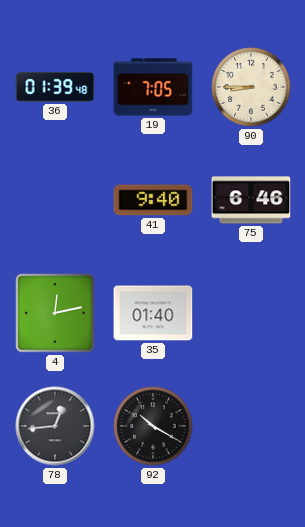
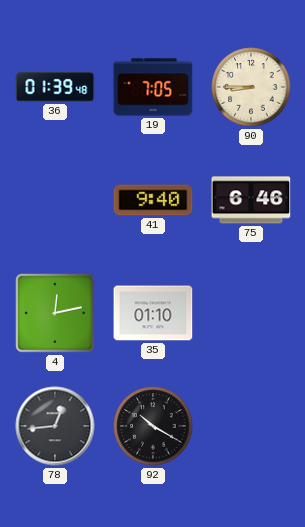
35: 01:40 -> 01:10
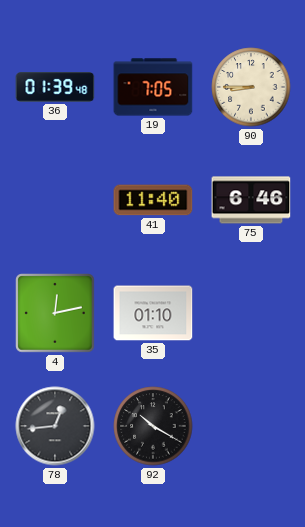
41: 9:40 -> 11:40
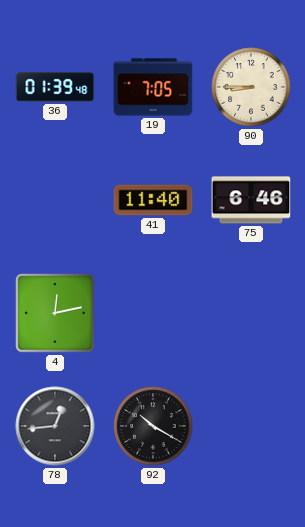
35: 01:10 -> none
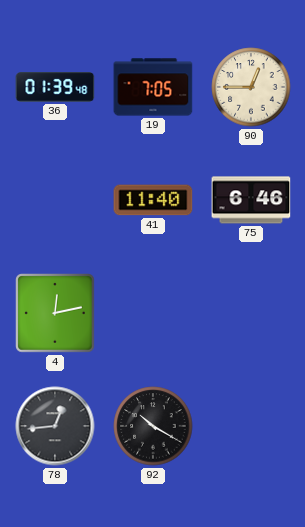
90: 8:45 -> 12:45
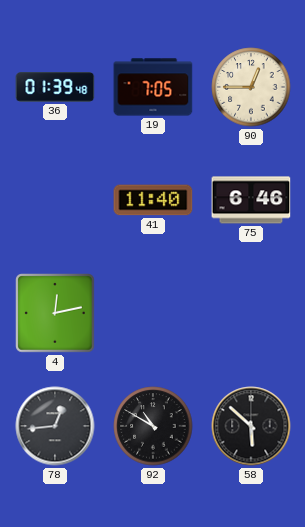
92: 10:20 -> 10:50
58: none -> 5:52
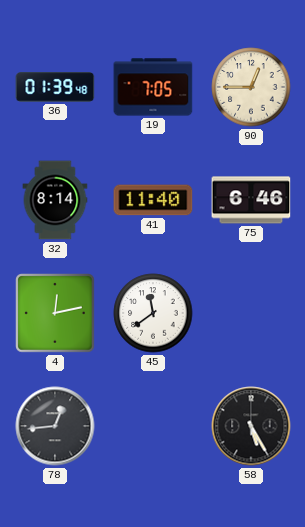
32: none -> 8:14
45: none -> 11:39
92: 10:50 -> none
58: 5:52 -> 5:25
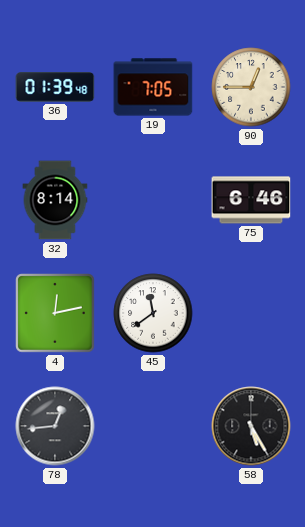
41: 11:40 -> none
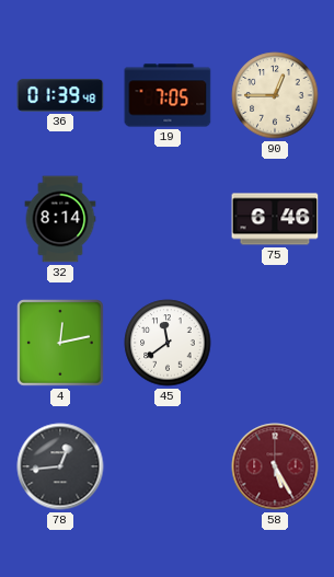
58 dial: black -> burgundy
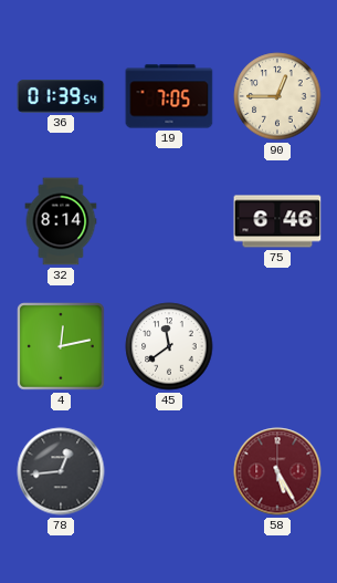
36: 01:39:48 -> 01:39:54
